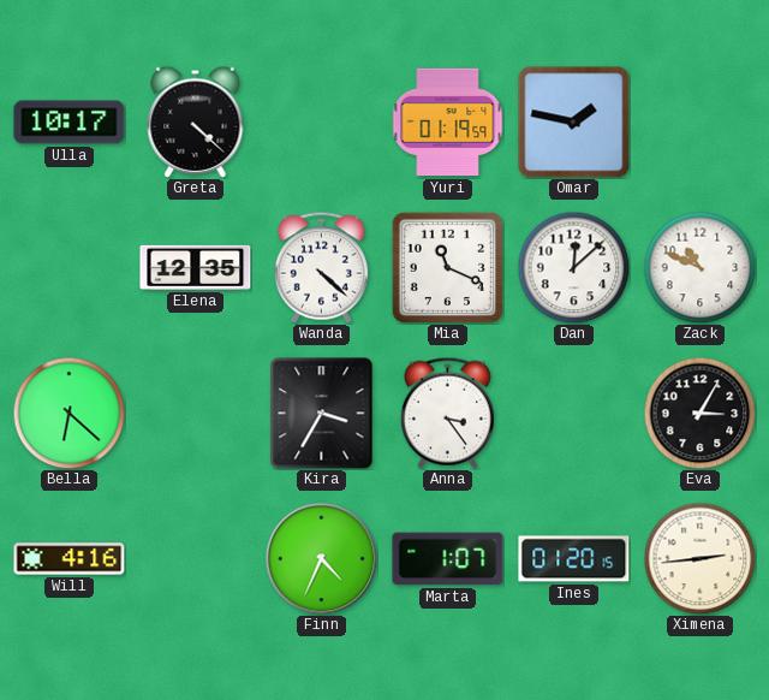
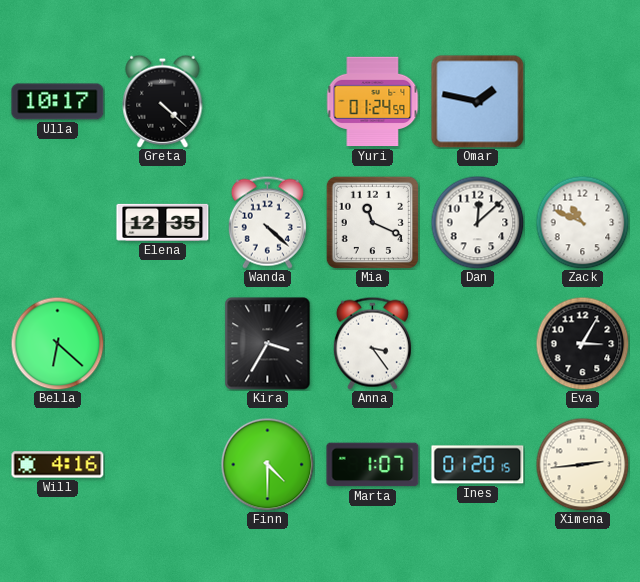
Yuri: 01:19 -> 01:24
Finn: 4:34 -> 4:30
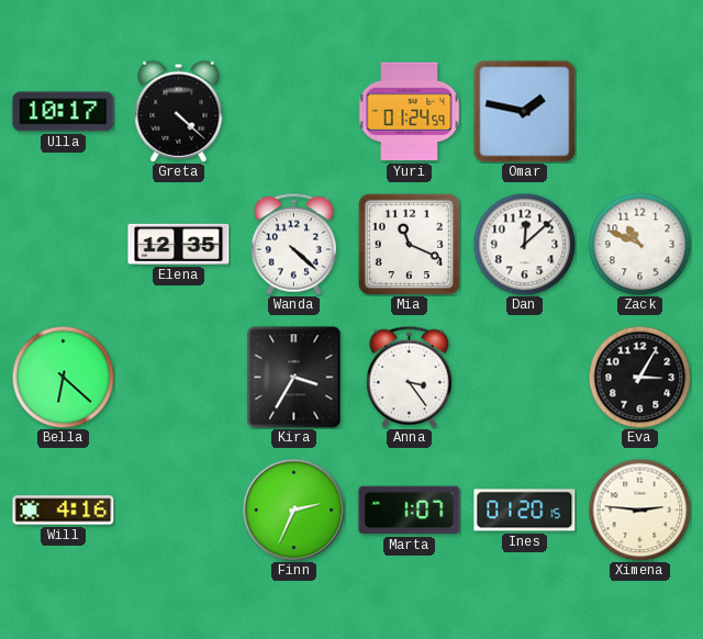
Finn: 4:30 -> 2:34
Ximena: 2:44 -> 2:46
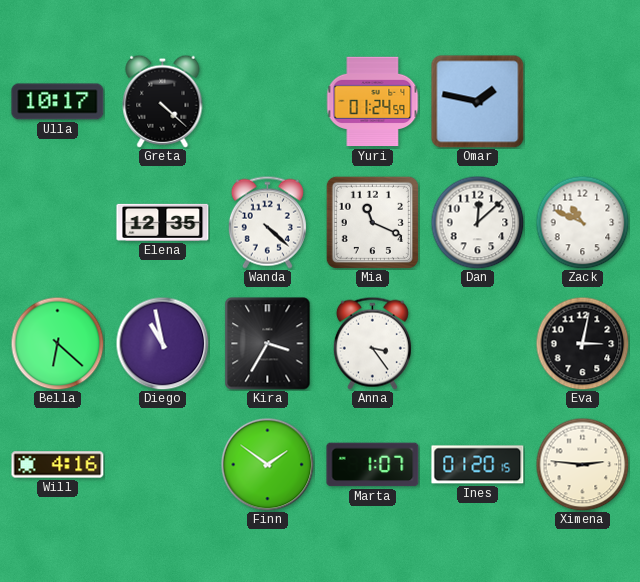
Diego: none -> 10:58
Eva: 3:05 -> 3:02
Finn: 2:34 -> 1:51
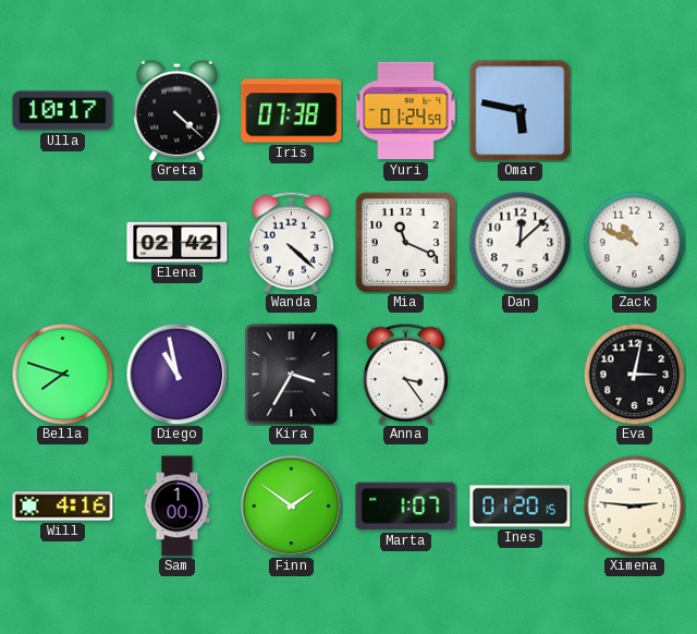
Iris: none -> 07:38
Omar: 1:47 -> 5:47
Elena: 12:35 -> 02:42
Bella: 6:22 -> 7:48
Sam: none -> 1:00
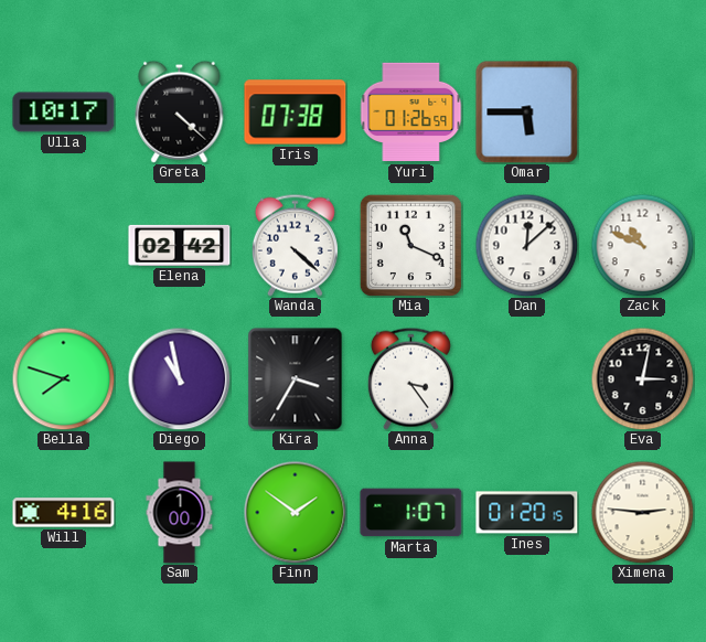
Yuri: 01:24 -> 01:26
Omar: 5:47 -> 5:45
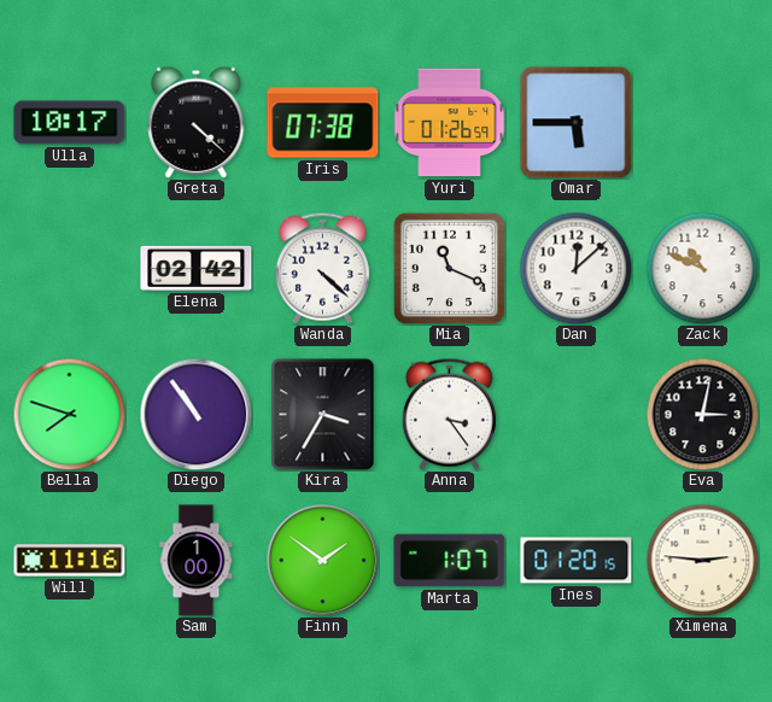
Diego: 10:58 -> 10:54
Will: 4:16 -> 11:16
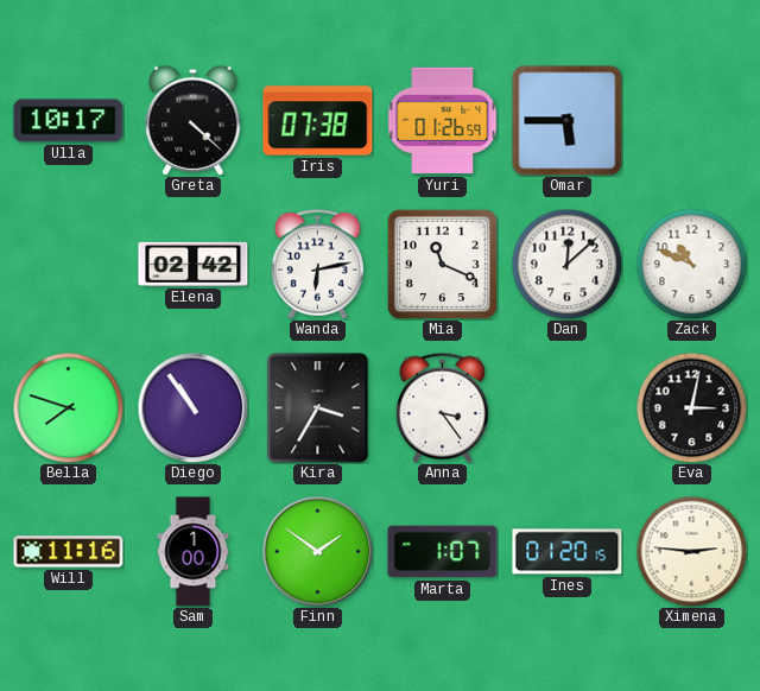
Wanda: 4:22 -> 6:13
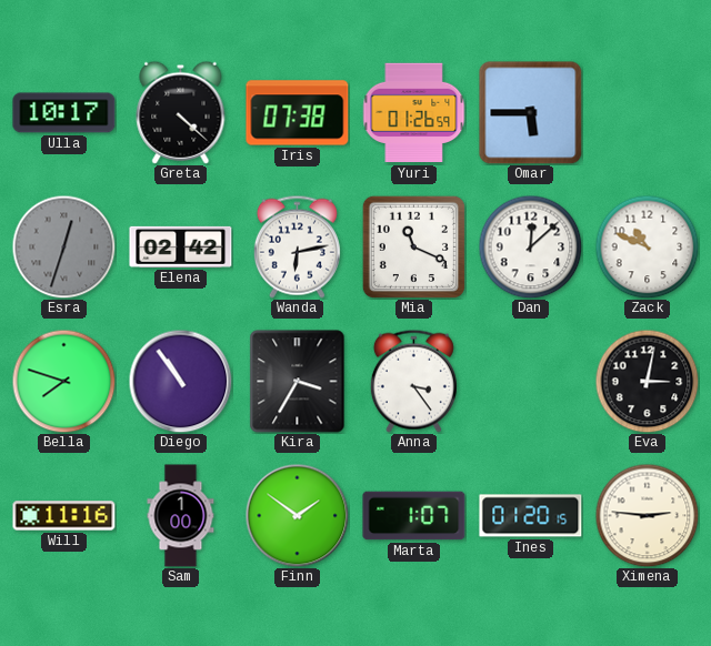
Esra: none -> 12:33
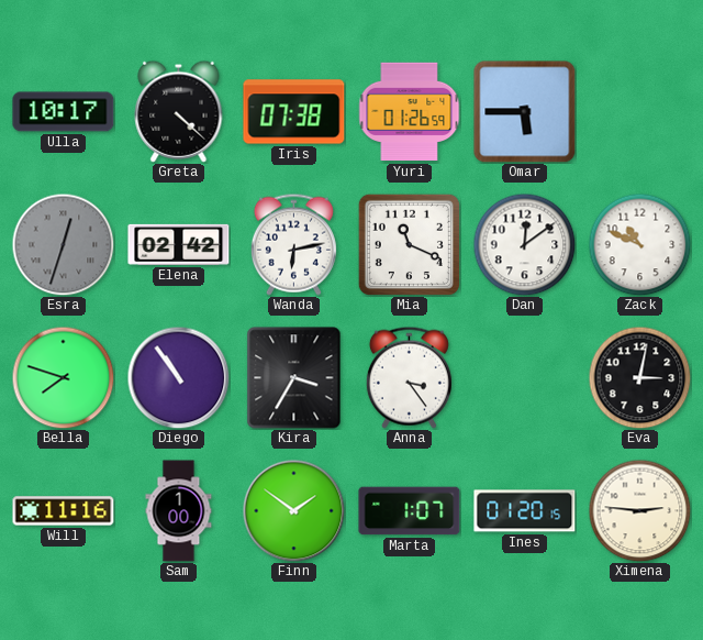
Dan: 12:08 -> 12:09
